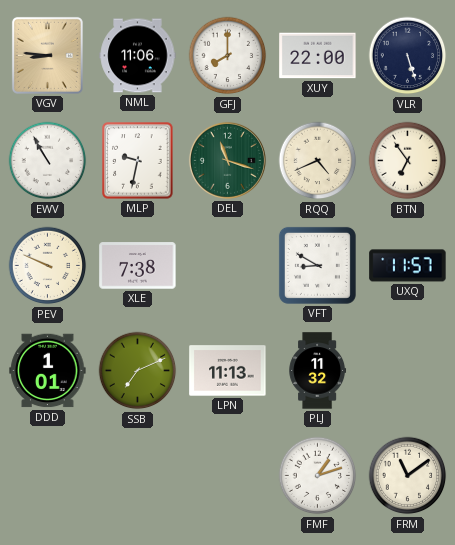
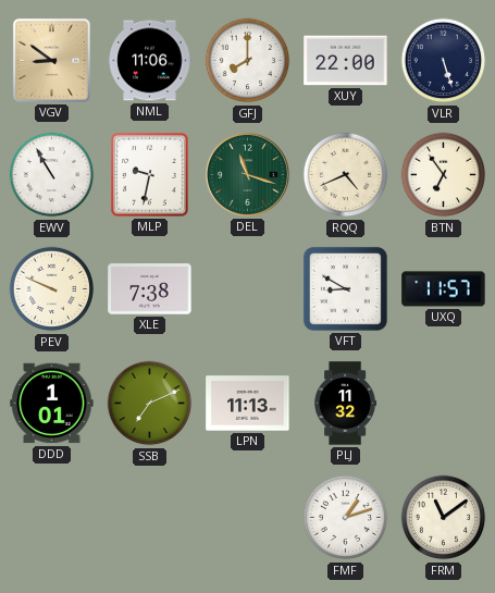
VGV: 8:46 -> 8:51
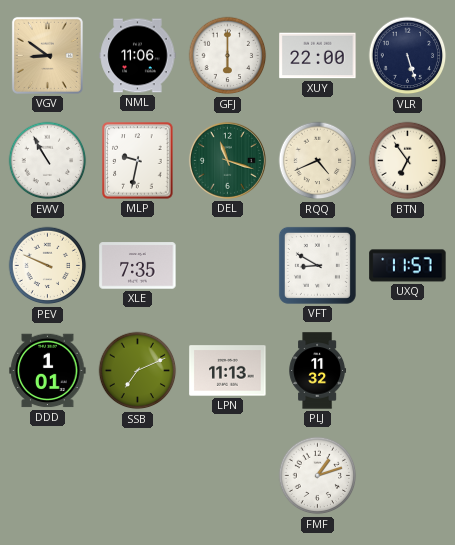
GFJ: 8:00 -> 6:00
XLE: 7:38 -> 7:35
FRM: 11:09 -> none
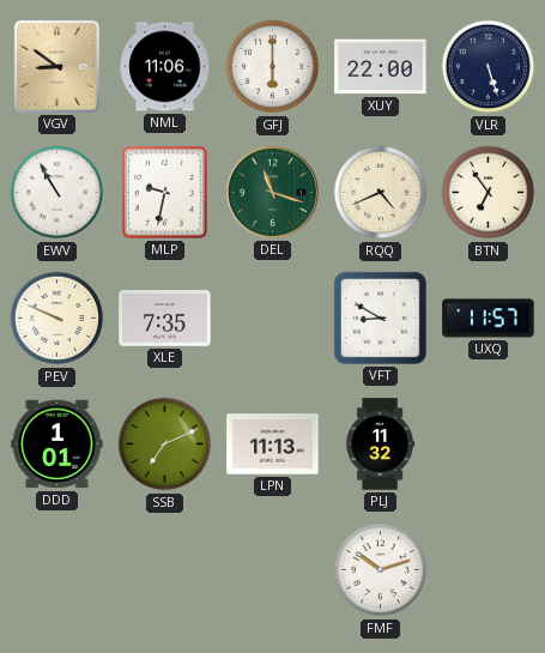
FMF: 1:12 -> 10:12
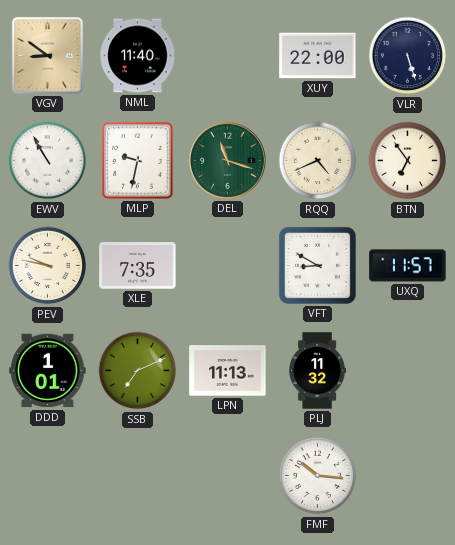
NML: 11:06 -> 11:40
GFJ: 6:00 -> none
PEV: 9:49 -> 9:47
FMF: 10:12 -> 10:16
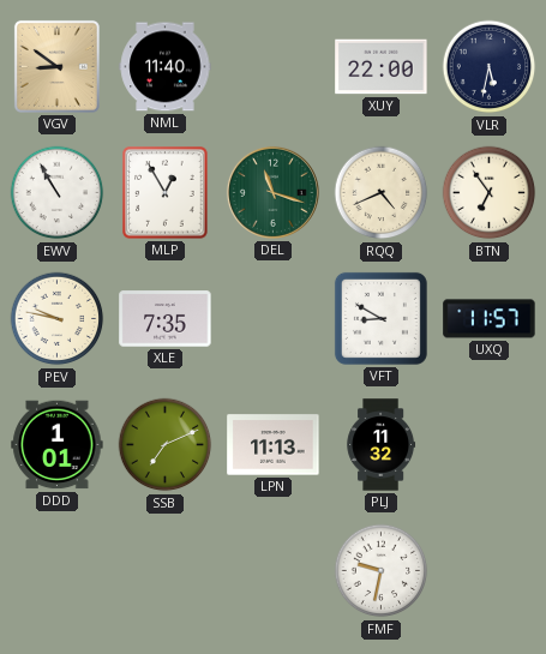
VLR: 5:27 -> 5:32
MLP: 9:32 -> 12:55
FMF: 10:16 -> 9:32
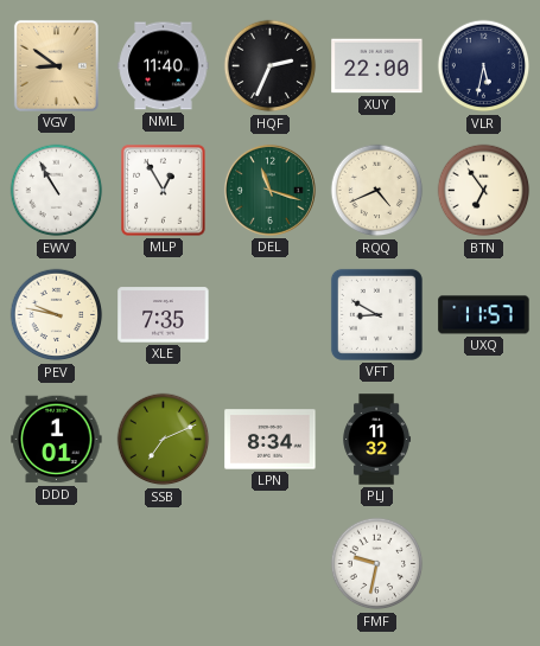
HQF: none -> 2:34
LPN: 11:13 -> 8:34
